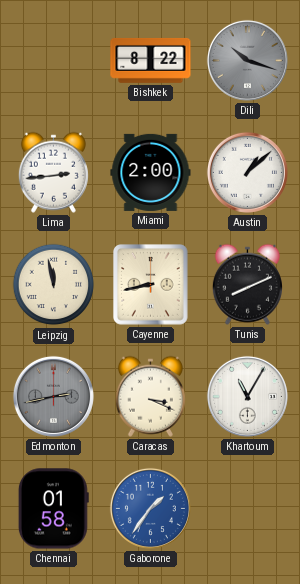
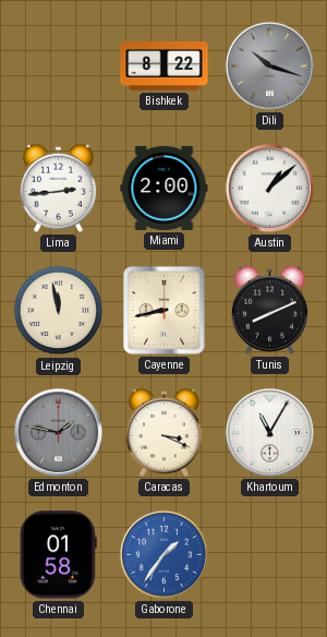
Edmonton: 2:43 -> 1:47
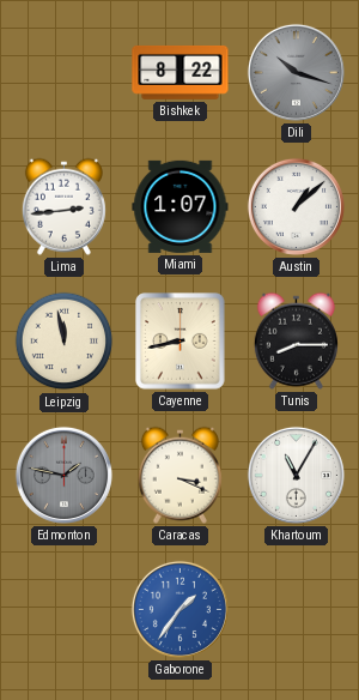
Miami: 2:00 -> 1:07
Tunis: 8:11 -> 8:15
Chennai: 01:58 -> none
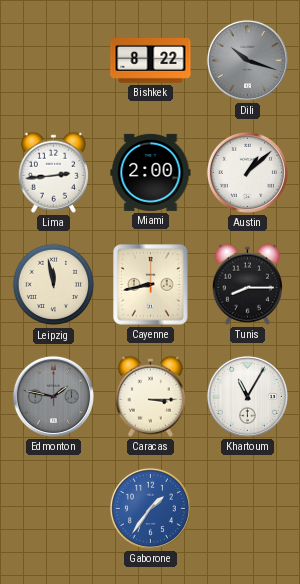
Miami: 1:07 -> 2:00
Caracas: 3:19 -> 3:15
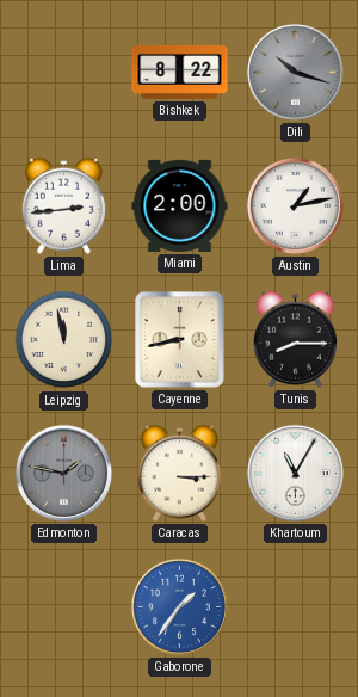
Austin: 1:08 -> 1:13
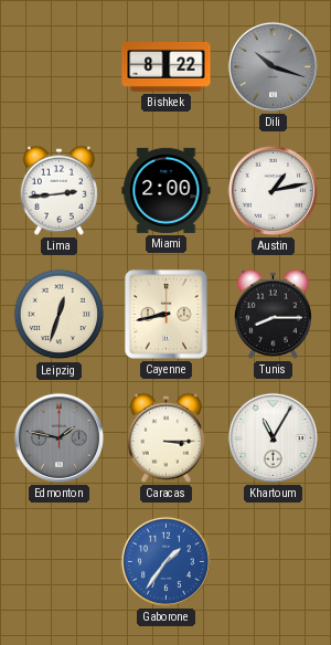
Leipzig: 11:58 -> 12:33
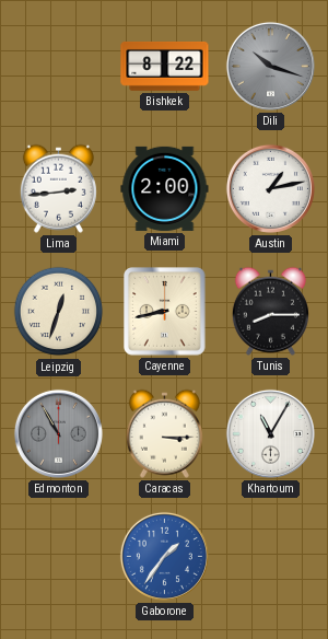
Edmonton: 1:47 -> 10:55
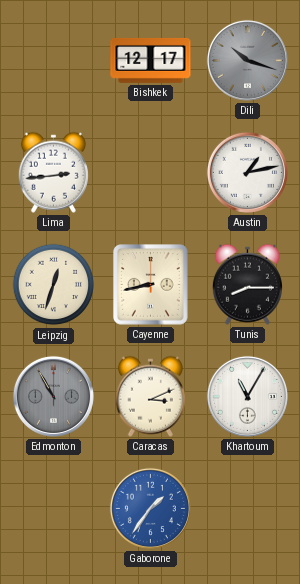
Bishkek: 8:22 -> 12:17
Miami: 2:00 -> none
Caracas: 3:15 -> 3:11
